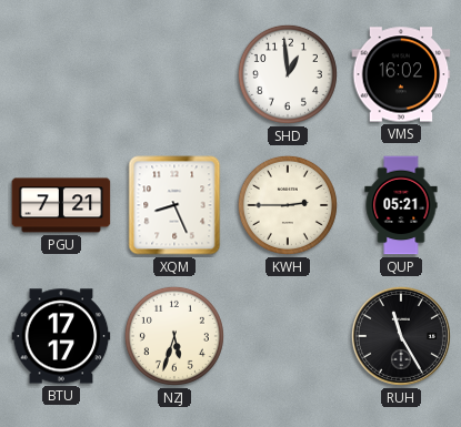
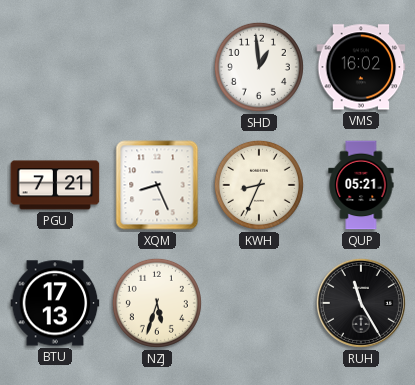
KWH: 2:45 -> 8:34
BTU: 17:17 -> 17:13
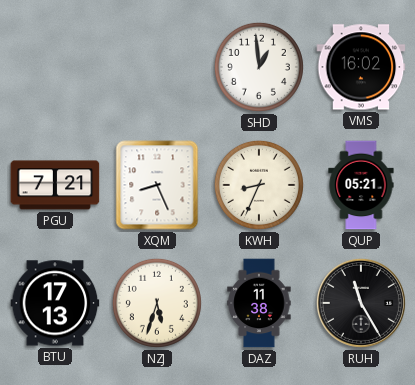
DAZ: none -> 11:38
